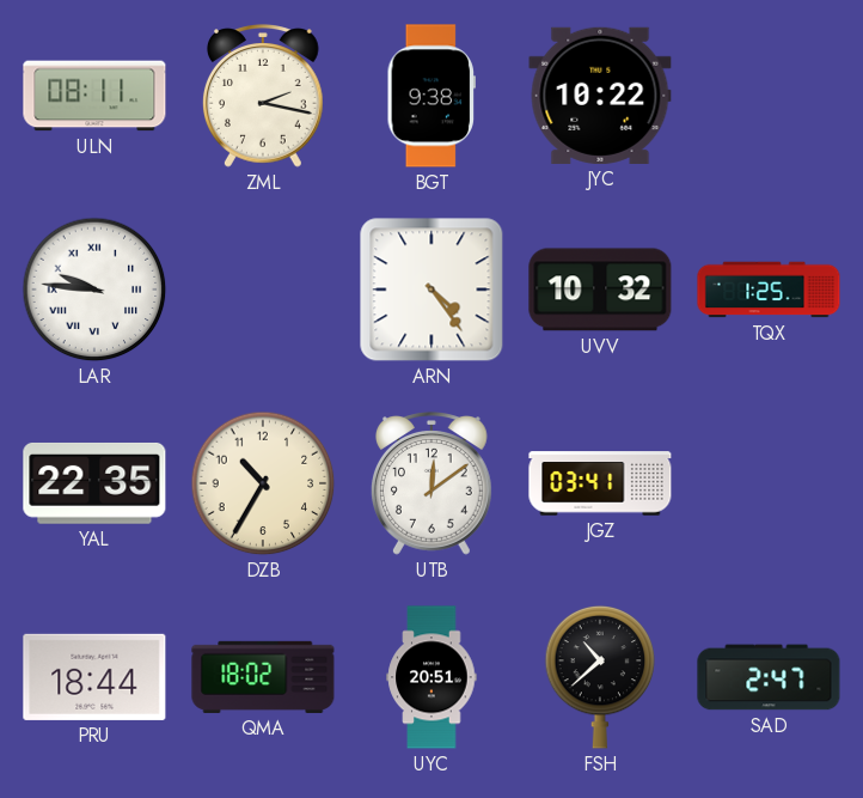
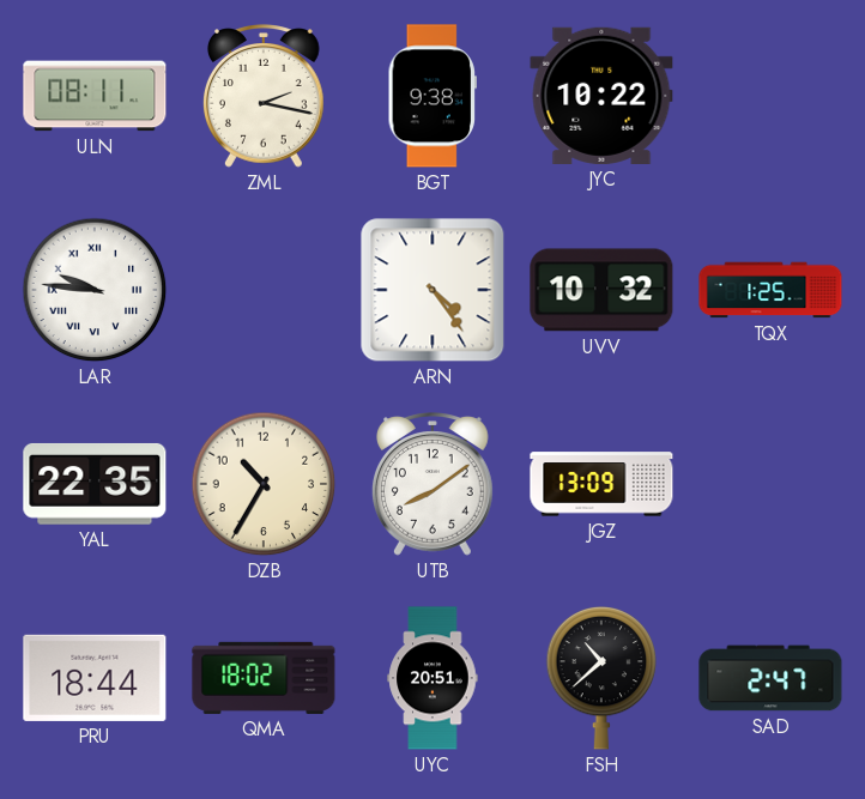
UTB: 12:09 -> 8:09
JGZ: 03:41 -> 13:09
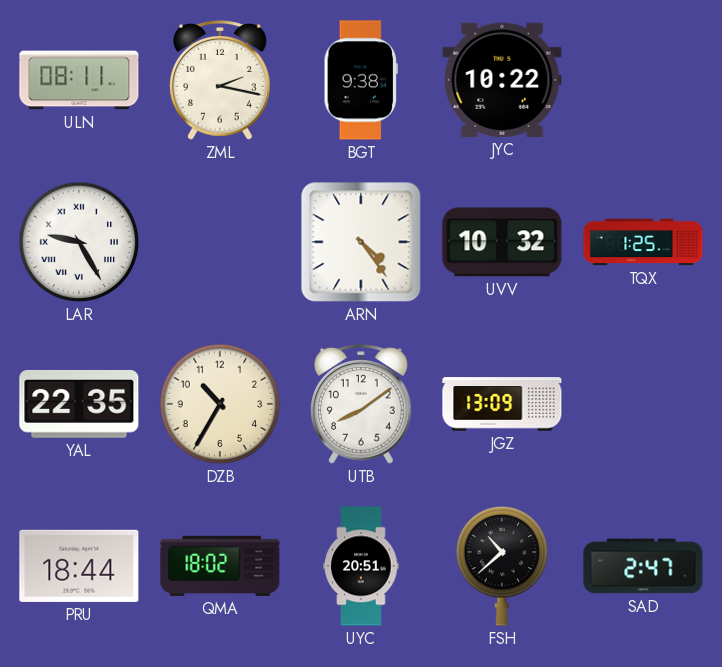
LAR: 9:46 -> 9:25
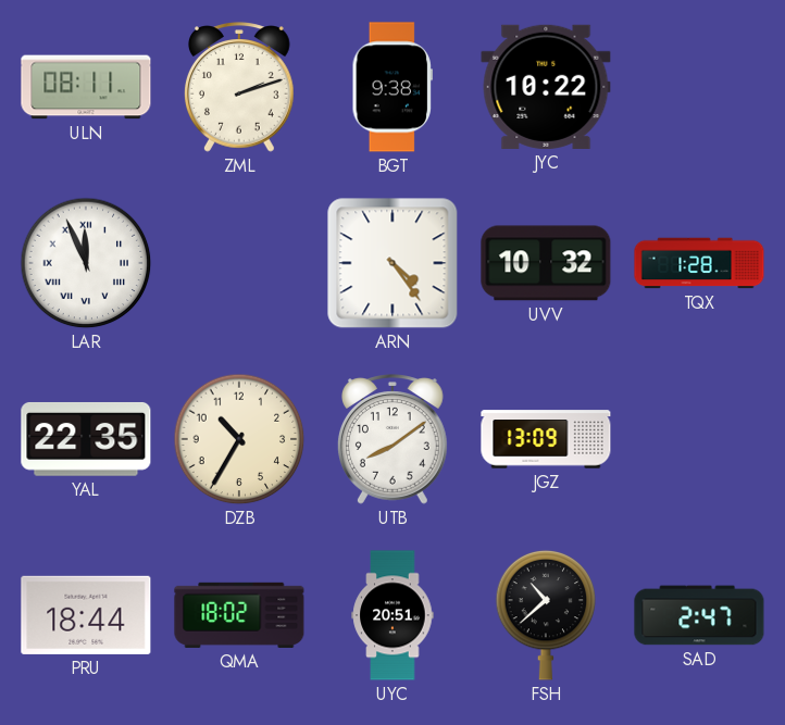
ZML: 2:17 -> 2:12
LAR: 9:25 -> 11:56
TQX: 1:25 -> 1:28
